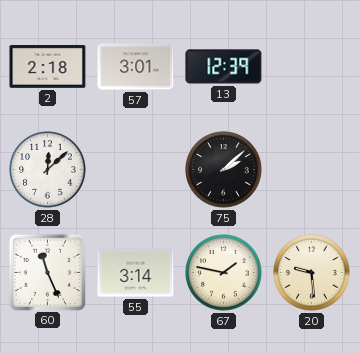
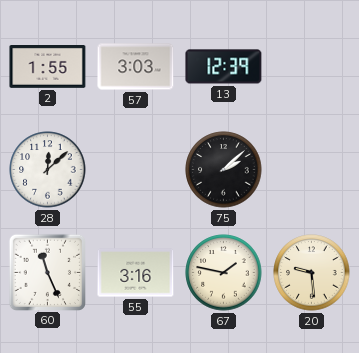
2: 2:18 -> 1:55
57: 3:01 -> 3:03
55: 3:14 -> 3:16
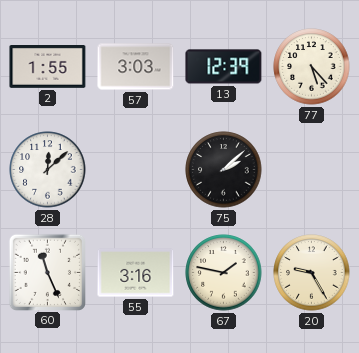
77: none -> 5:23
20: 9:29 -> 9:25
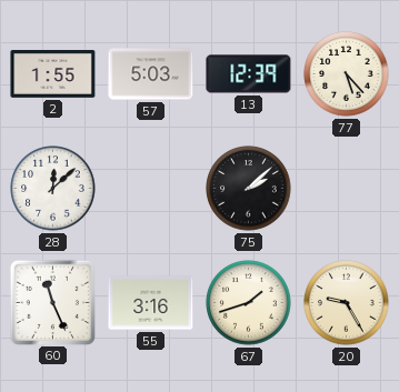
57: 3:03 -> 5:03
67: 1:47 -> 1:42
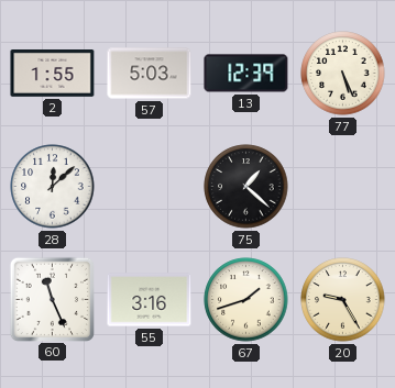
77: 5:23 -> 5:26
75: 2:08 -> 1:22
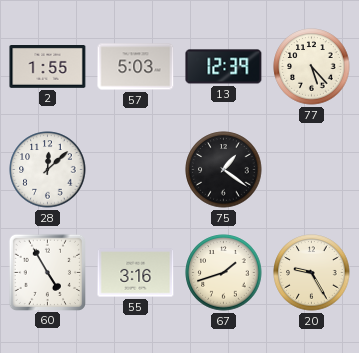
77: 5:26 -> 5:23
75: 1:22 -> 1:21
60: 11:26 -> 4:55
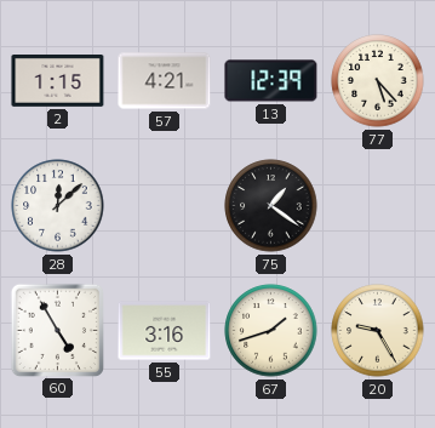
2: 1:55 -> 1:15
57: 5:03 -> 4:21
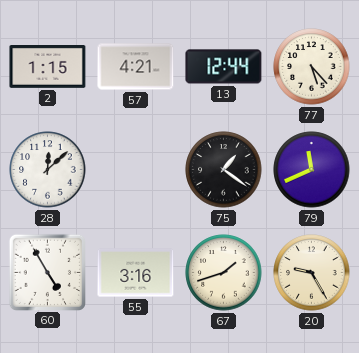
13: 12:39 -> 12:44
79: none -> 11:41
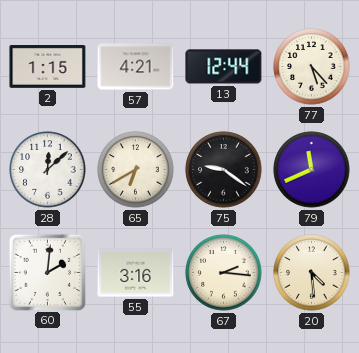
65: none -> 6:40
75: 1:21 -> 9:21
60: 4:55 -> 2:01
67: 1:42 -> 2:16
20: 9:25 -> 4:29
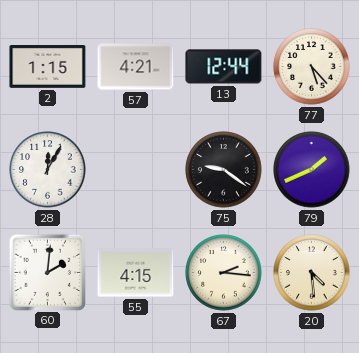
28: 12:08 -> 12:05
65: 6:40 -> none
79: 11:41 -> 1:41
55: 3:16 -> 4:15
